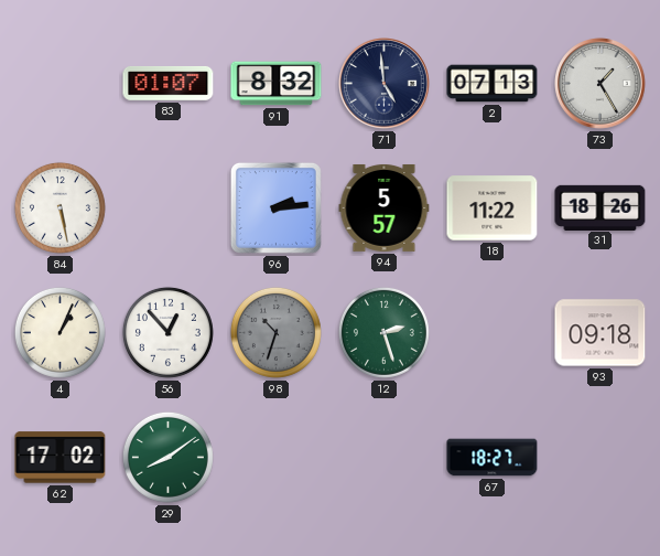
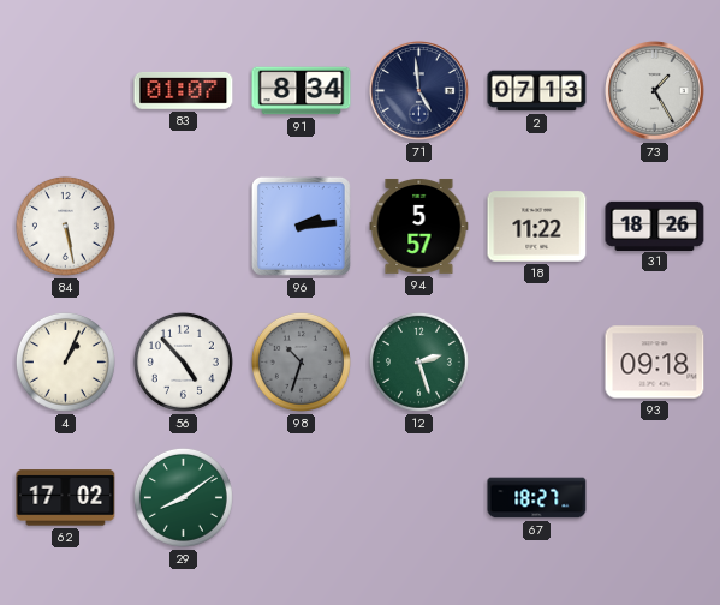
91: 8:32 -> 8:34
56: 12:53 -> 4:53
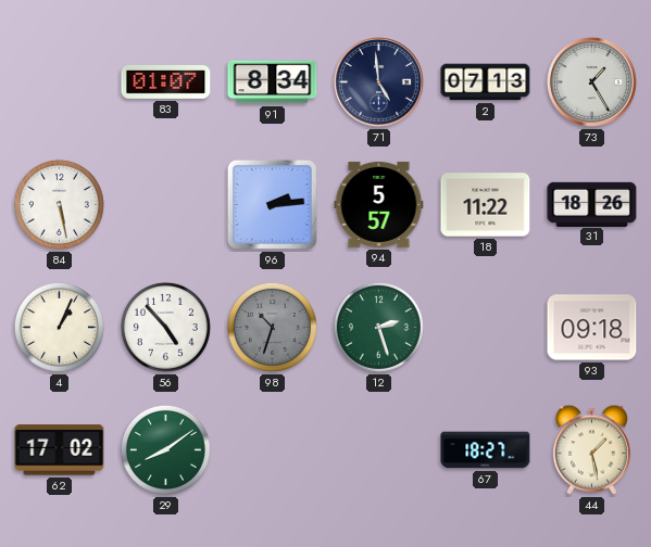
44: none -> 1:28
